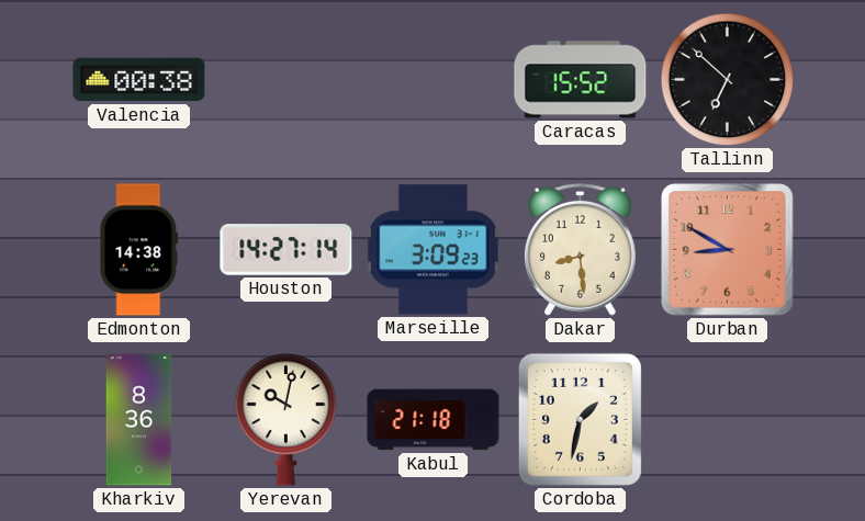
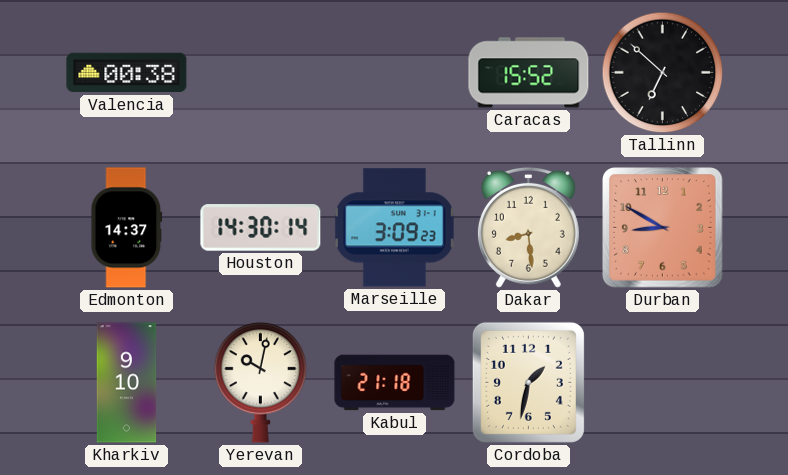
Edmonton: 14:38 -> 14:37
Houston: 14:27 -> 14:30
Kharkiv: 8:36 -> 9:10
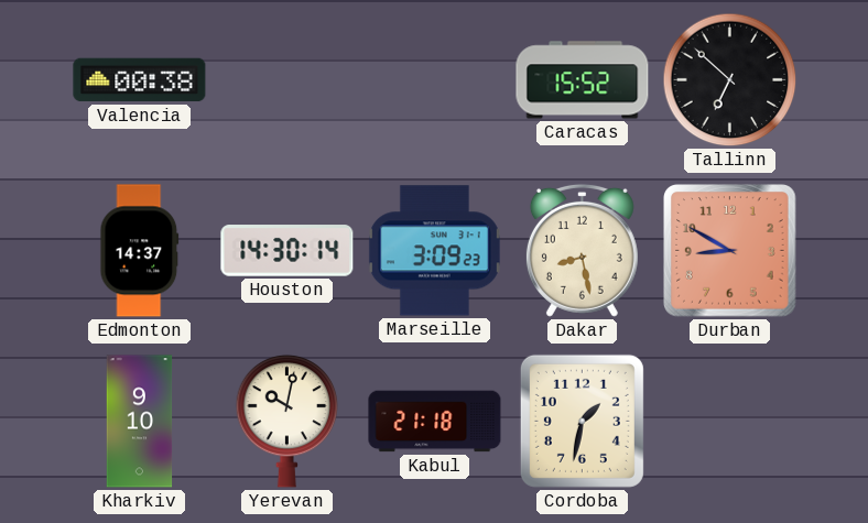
Dakar: 8:29 -> 8:28
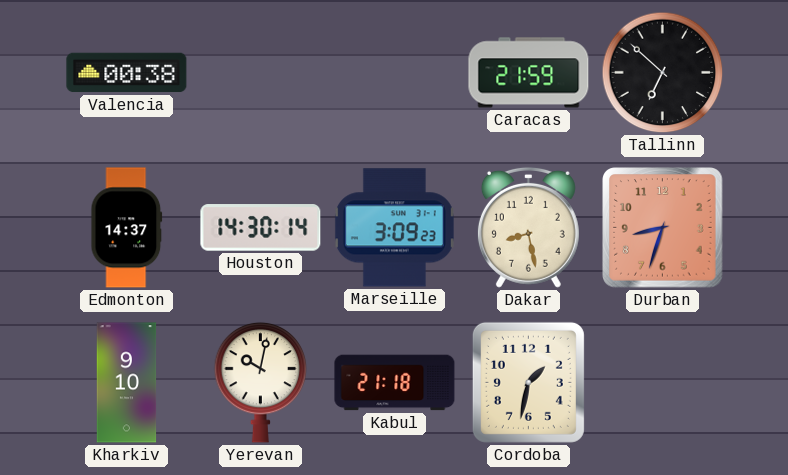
Caracas: 15:52 -> 21:59
Durban: 8:50 -> 8:33
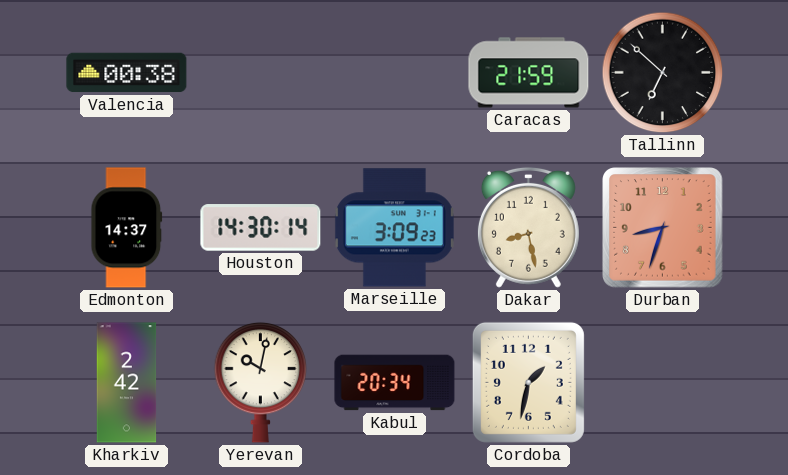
Kharkiv: 9:10 -> 2:42
Kabul: 21:18 -> 20:34
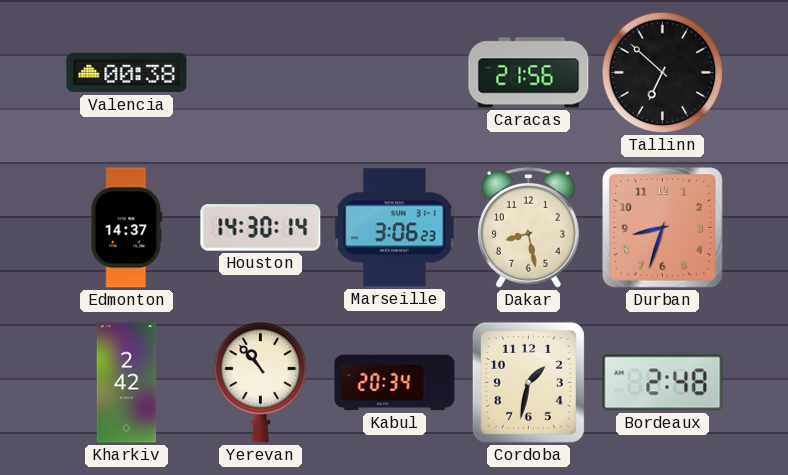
Caracas: 21:59 -> 21:56
Marseille: 3:09 -> 3:06
Yerevan: 10:02 -> 10:53
Bordeaux: none -> 2:48
